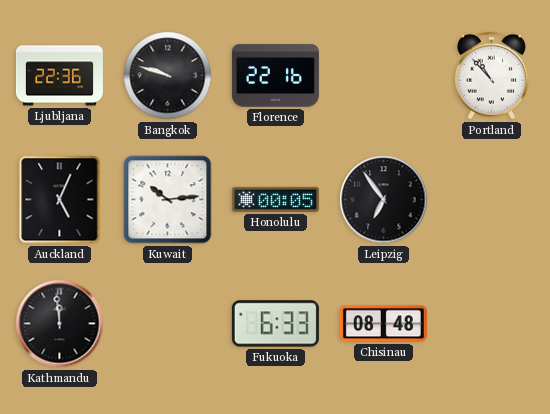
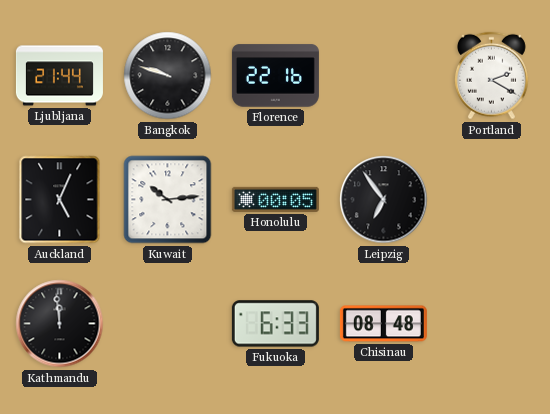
Ljubljana: 22:36 -> 21:44
Portland: 10:53 -> 2:20
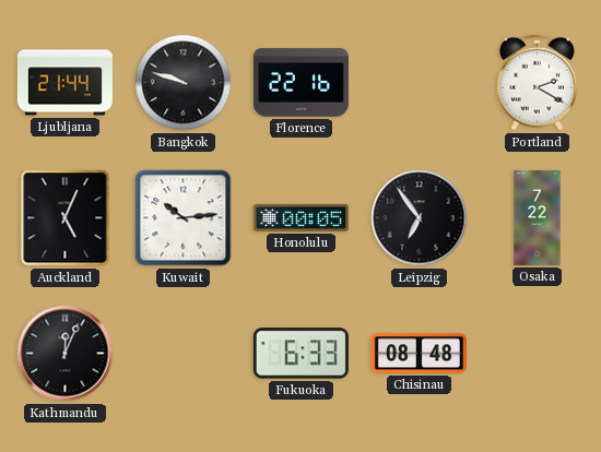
Osaka: none -> 7:22
Kathmandu: 11:59 -> 12:04
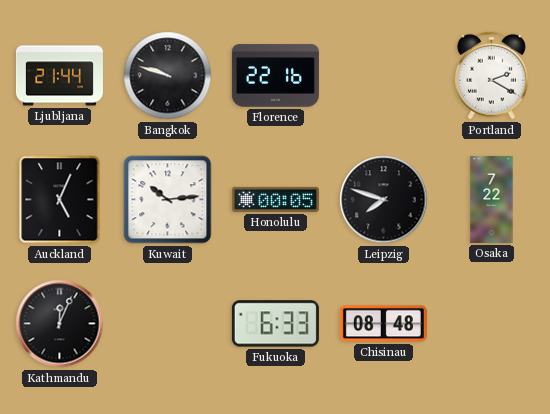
Leipzig: 6:54 -> 7:48
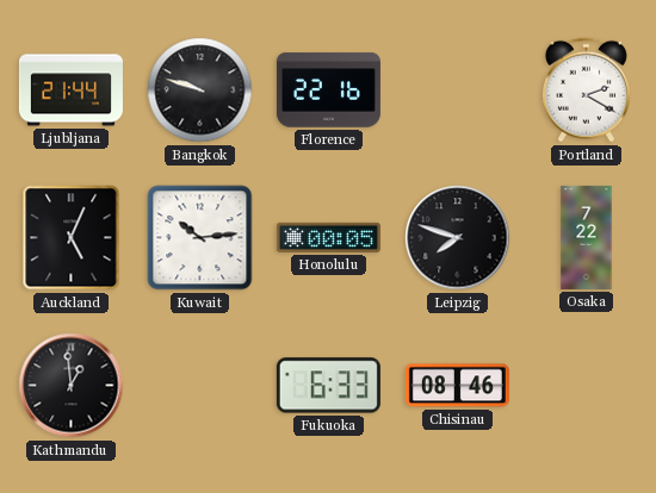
Kathmandu: 12:04 -> 12:59
Chisinau: 08:48 -> 08:46
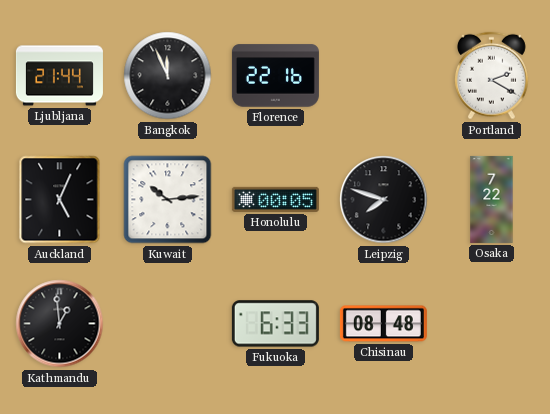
Bangkok: 9:48 -> 11:56
Chisinau: 08:46 -> 08:48
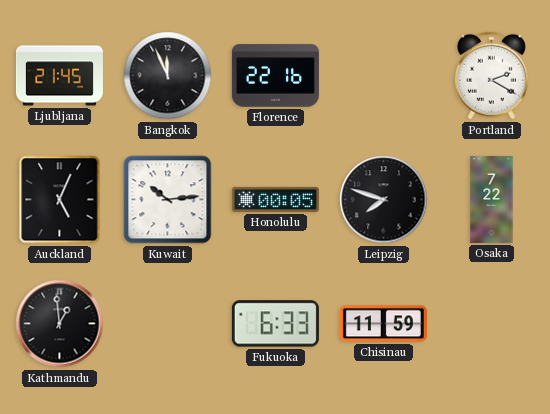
Ljubljana: 21:44 -> 21:45
Chisinau: 08:48 -> 11:59
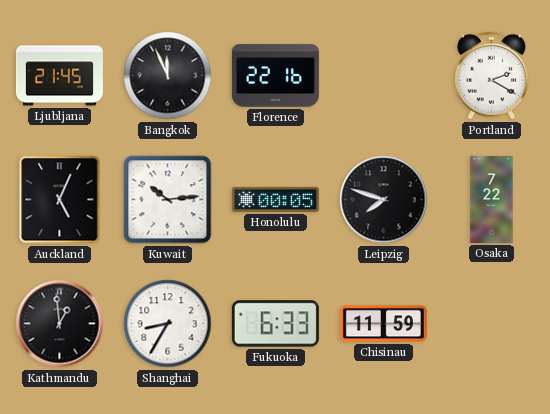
Shanghai: none -> 8:35
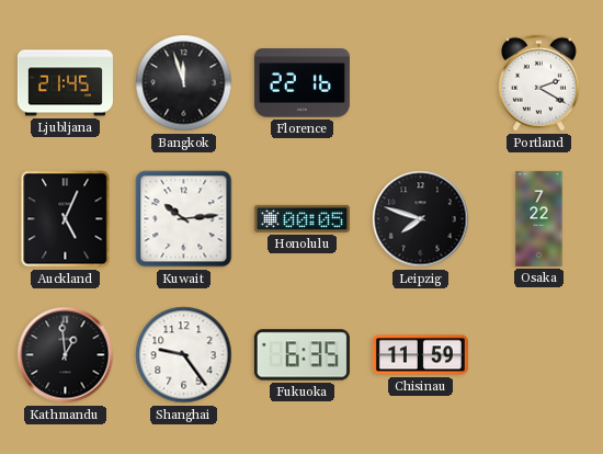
Bangkok: 11:56 -> 11:57
Shanghai: 8:35 -> 9:24
Fukuoka: 6:33 -> 6:35
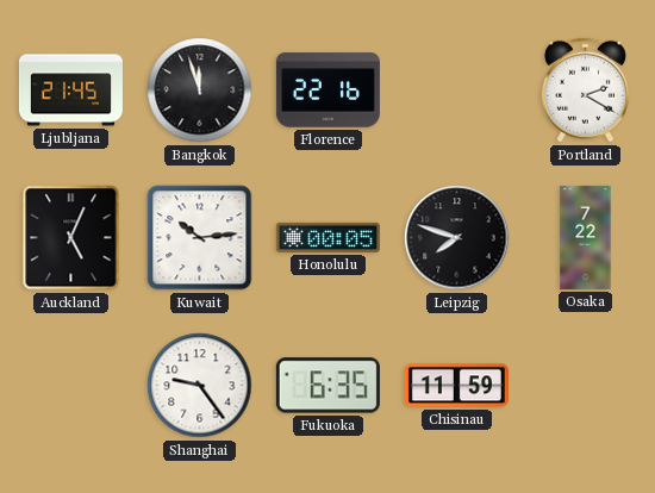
Kathmandu: 12:59 -> none
